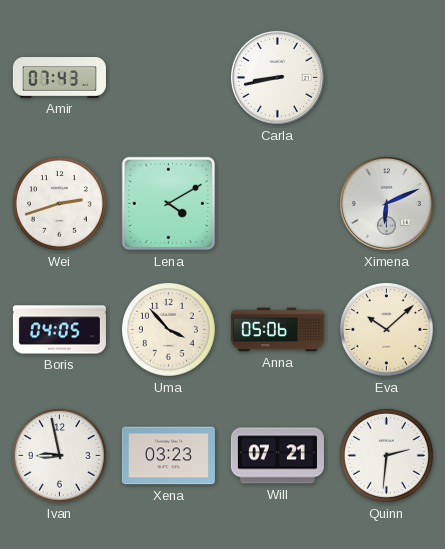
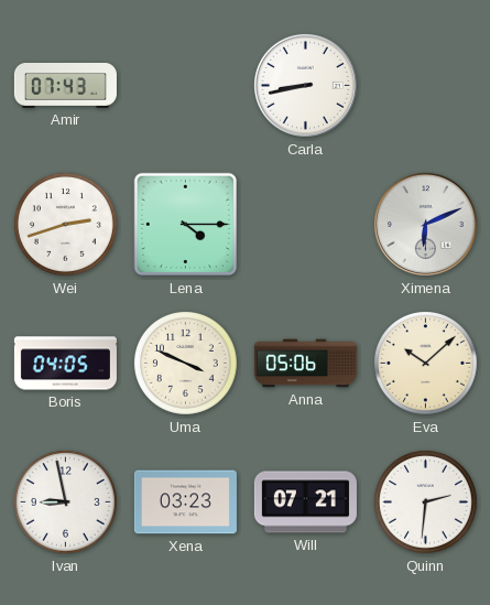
Lena: 4:10 -> 4:15
Uma: 3:53 -> 3:49
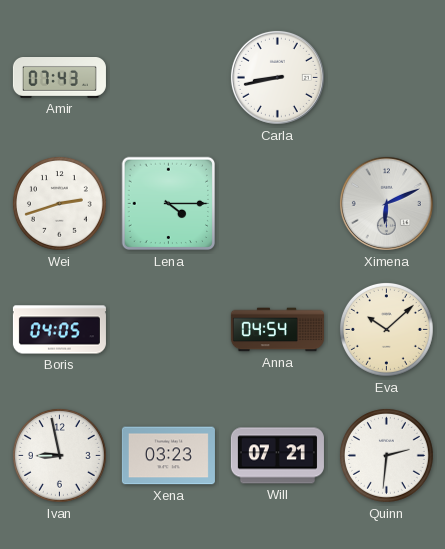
Uma: 3:49 -> none
Anna: 05:06 -> 04:54
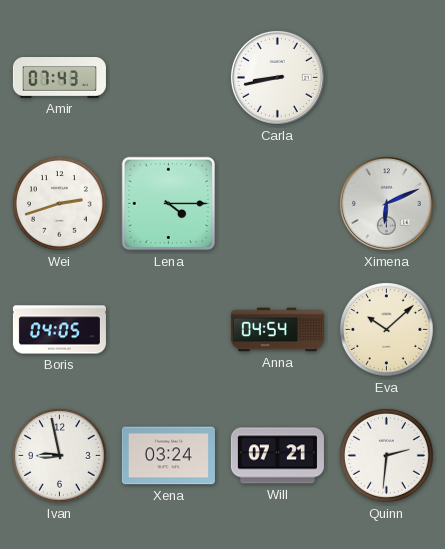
Xena: 03:23 -> 03:24
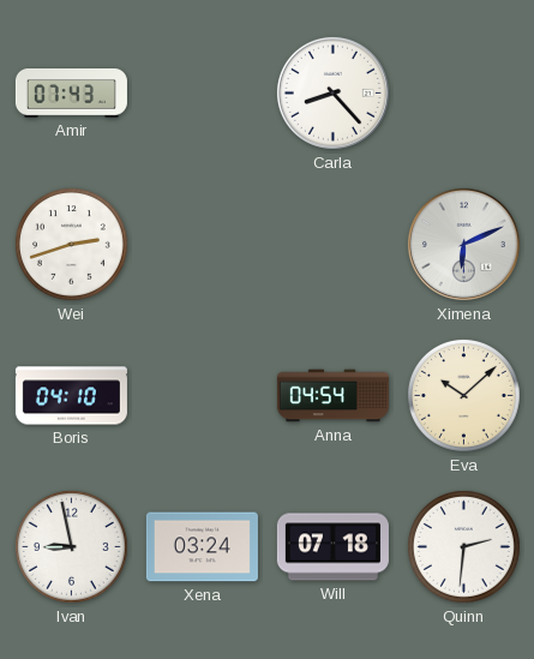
Carla: 8:43 -> 8:23
Lena: 4:15 -> none
Boris: 04:05 -> 04:10
Will: 07:21 -> 07:18
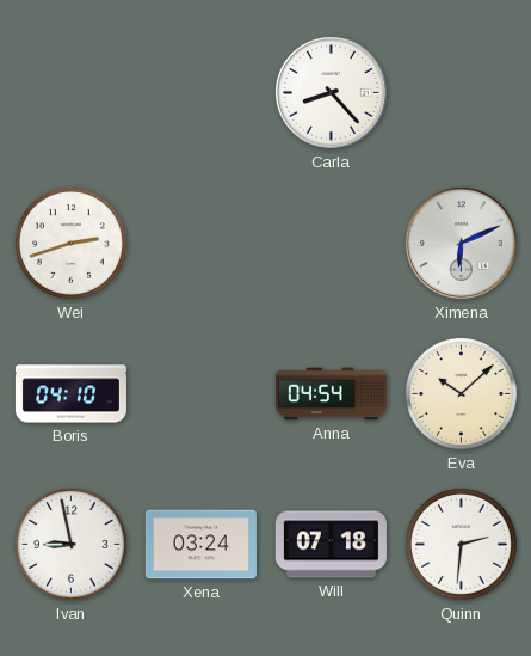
Amir: 07:43 -> none
